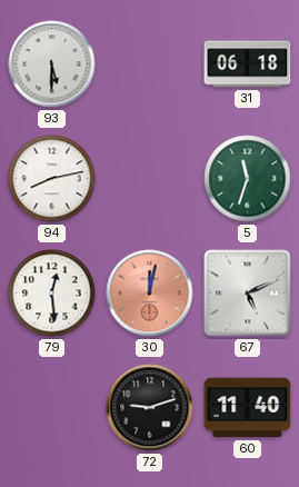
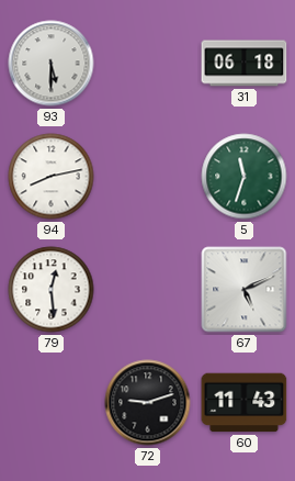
30: 12:02 -> none
60: 11:40 -> 11:43
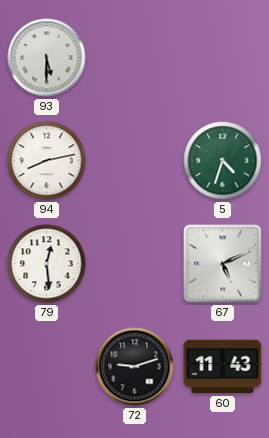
31: 06:18 -> none
5: 11:33 -> 4:33
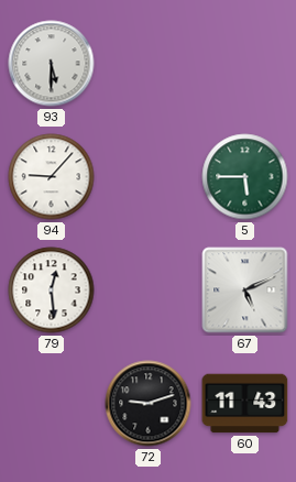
94: 8:13 -> 9:07
5: 4:33 -> 5:45
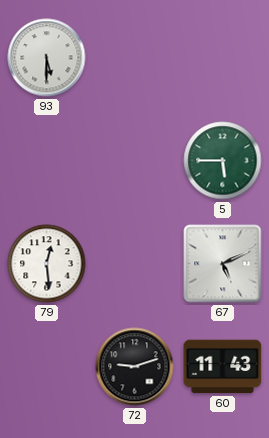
94: 9:07 -> none
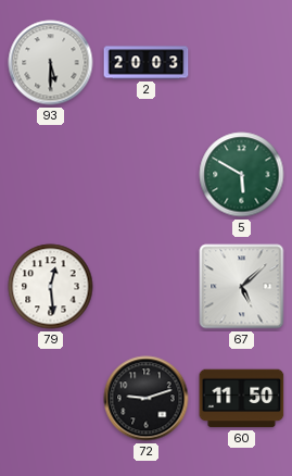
2: none -> 20:03
5: 5:45 -> 5:50
67: 5:11 -> 5:08
60: 11:43 -> 11:50
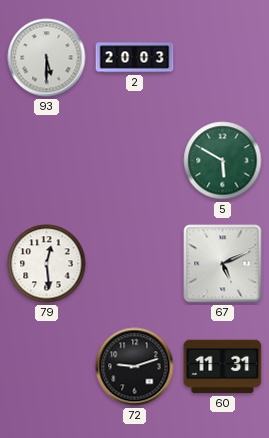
67: 5:08 -> 5:11
60: 11:50 -> 11:31
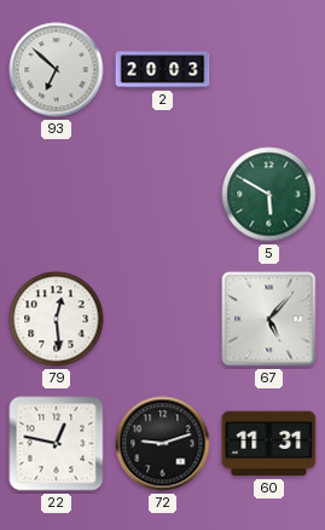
93: 5:30 -> 6:52
67: 5:11 -> 5:07
22: none -> 12:47
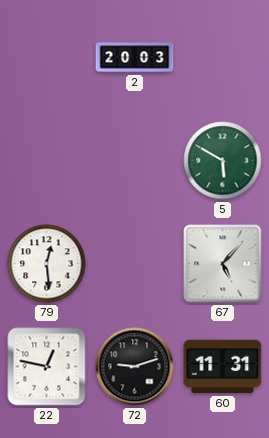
93: 6:52 -> none
